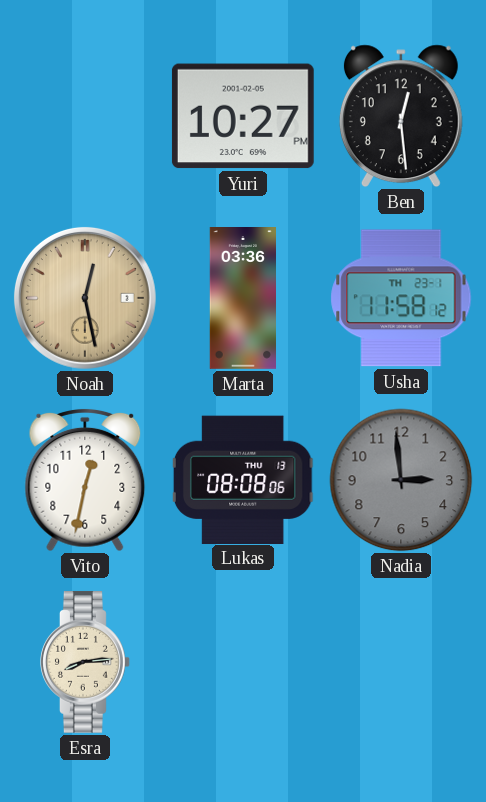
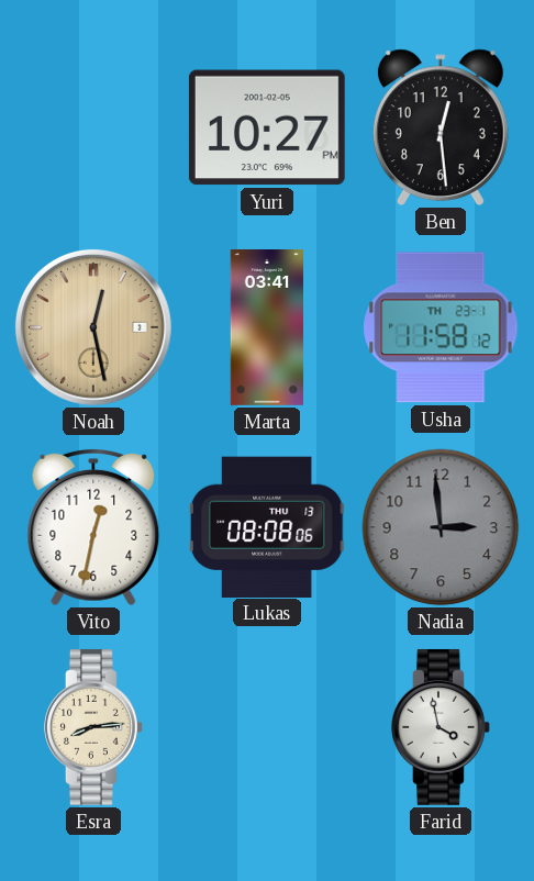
Marta: 03:36 -> 03:41
Farid: none -> 3:58
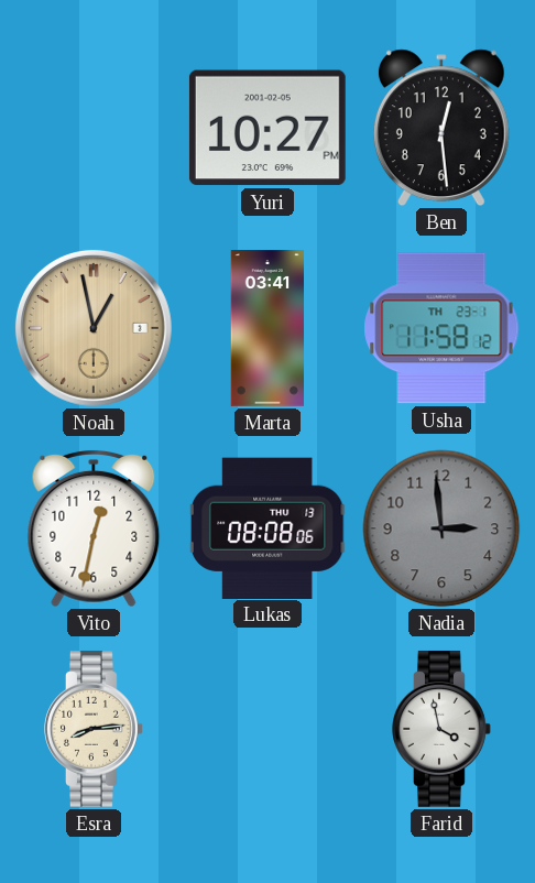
Noah: 12:28 -> 12:58
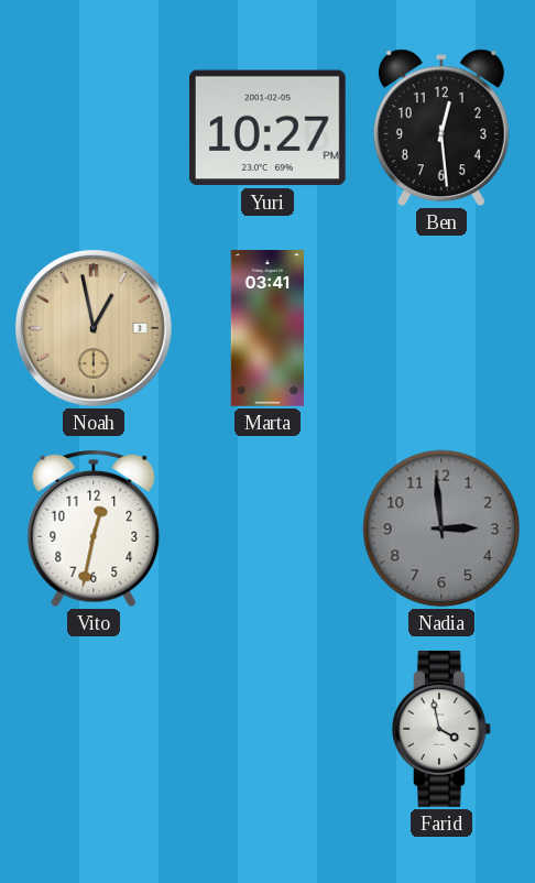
Usha: 11:58 -> none
Lukas: 08:08 -> none
Esra: 8:14 -> none
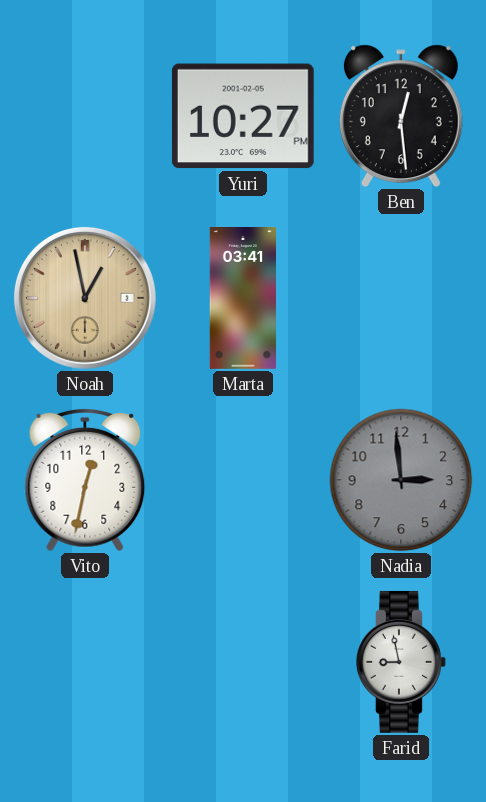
Farid: 3:58 -> 8:58
